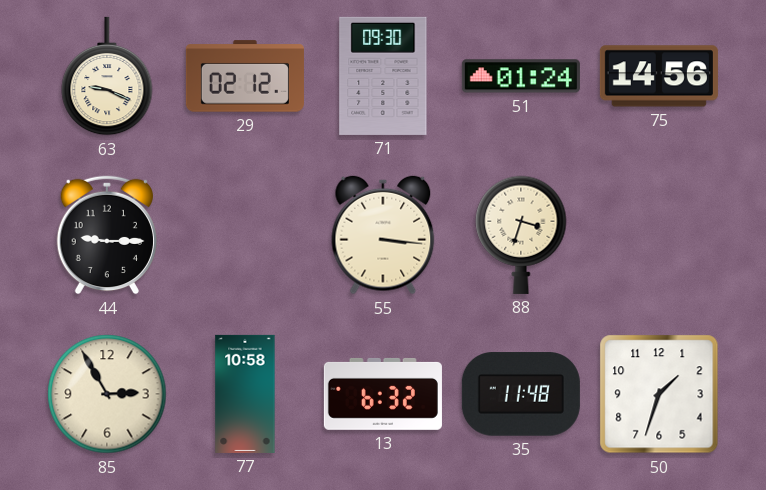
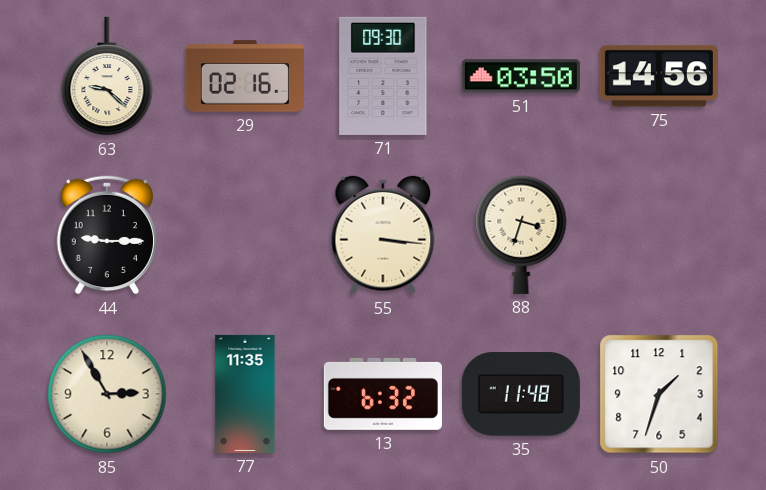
63: 9:19 -> 9:22
29: 02:12 -> 02:16
51: 01:24 -> 03:50
77: 10:58 -> 11:35
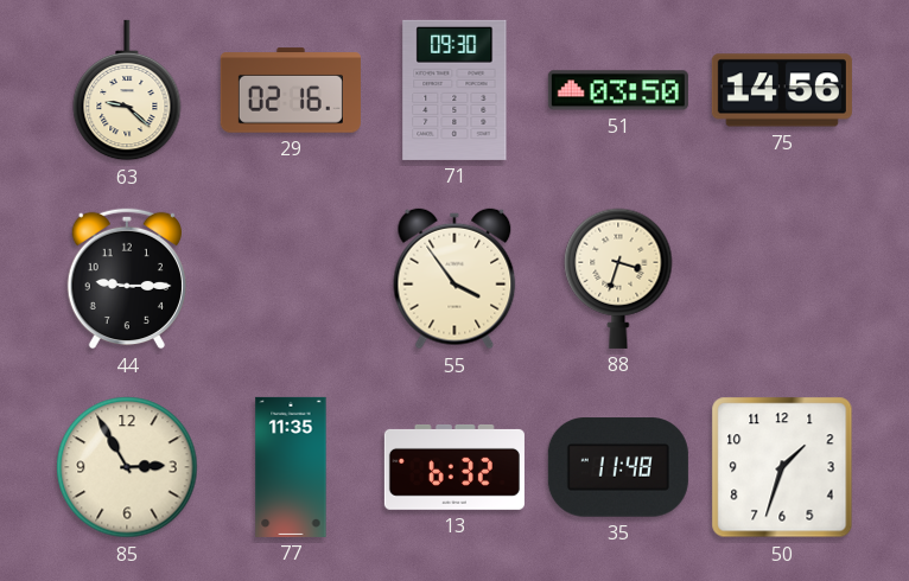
55: 3:16 -> 3:54
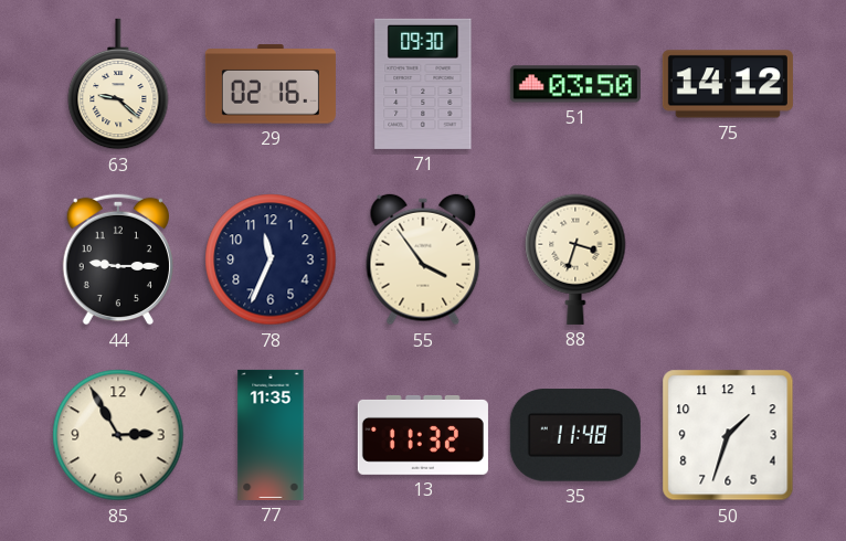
75: 14:56 -> 14:12
78: none -> 11:34
13: 6:32 -> 11:32
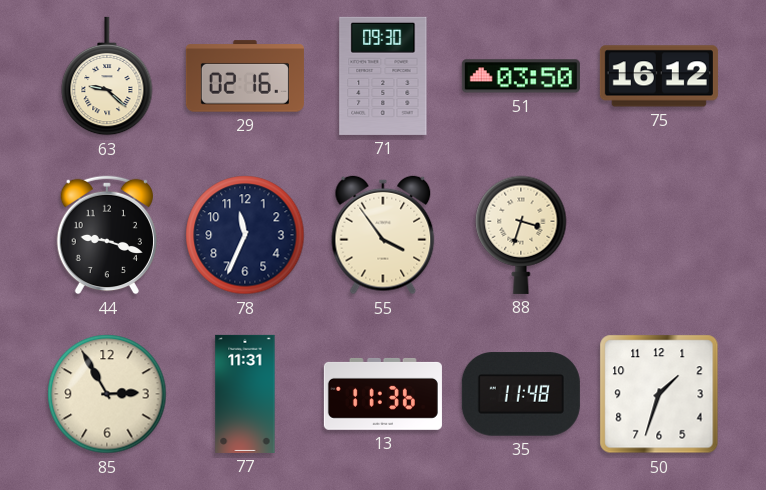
75: 14:12 -> 16:12
44: 9:15 -> 9:18
77: 11:35 -> 11:31
13: 11:32 -> 11:36
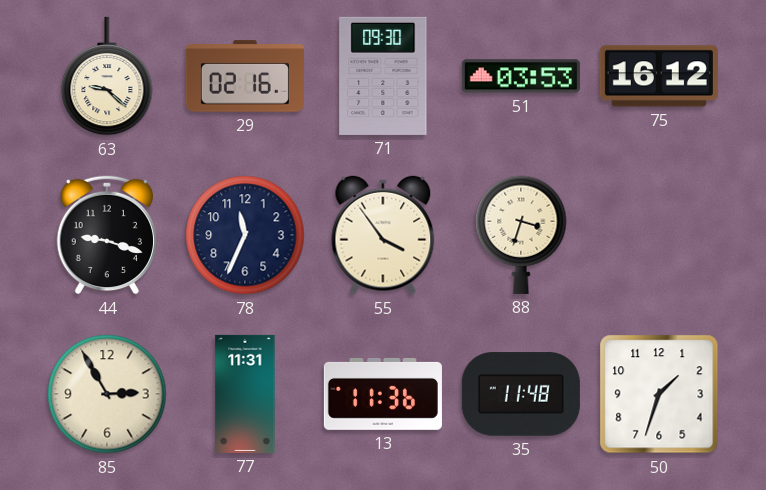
51: 03:50 -> 03:53
